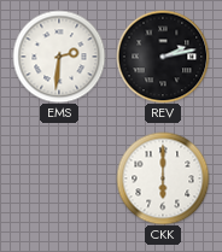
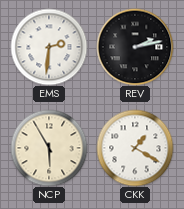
NCP: none -> 5:55
CKK: 6:00 -> 1:20
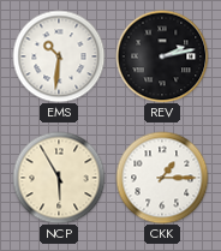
EMS: 2:31 -> 10:31
CKK: 1:20 -> 1:15
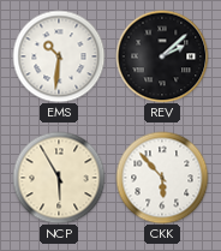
REV: 2:13 -> 2:08
CKK: 1:15 -> 5:53
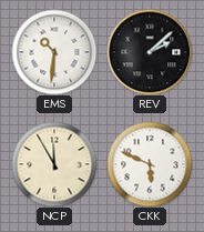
NCP: 5:55 -> 11:55
CKK: 5:53 -> 5:49
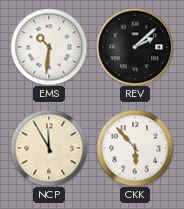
CKK: 5:49 -> 5:53
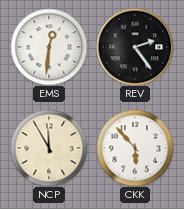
EMS: 10:31 -> 12:31
REV: 2:08 -> 2:24
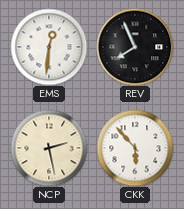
REV: 2:24 -> 7:56
NCP: 11:55 -> 2:28
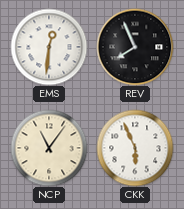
NCP: 2:28 -> 11:06
CKK: 5:53 -> 5:56
